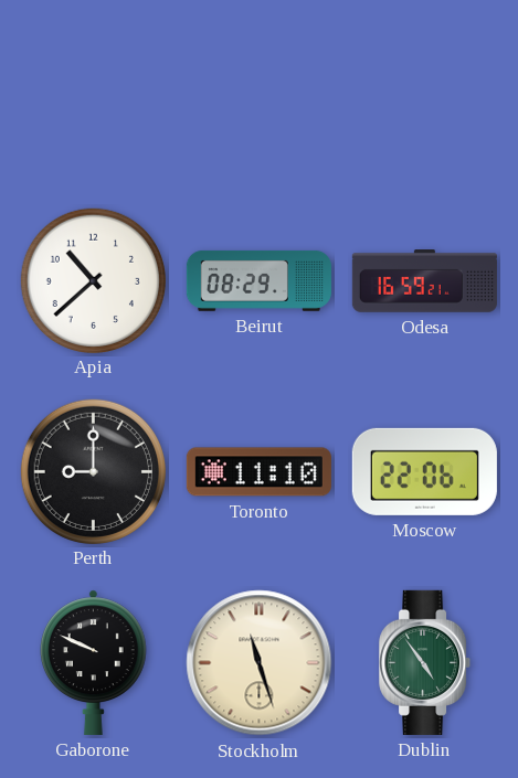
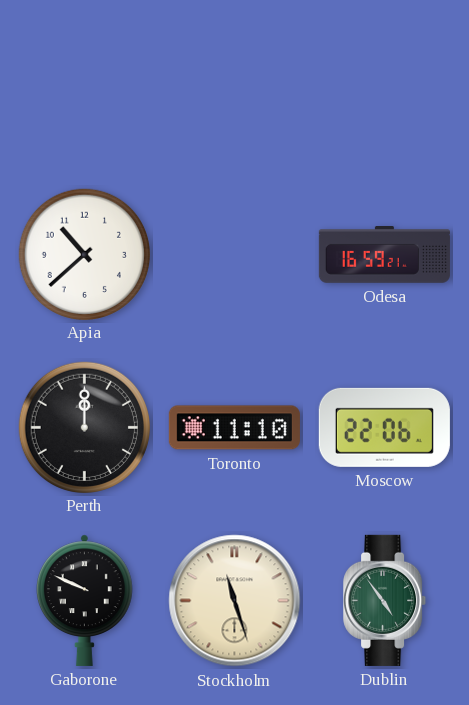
Beirut: 08:29 -> none
Perth: 9:00 -> 12:00
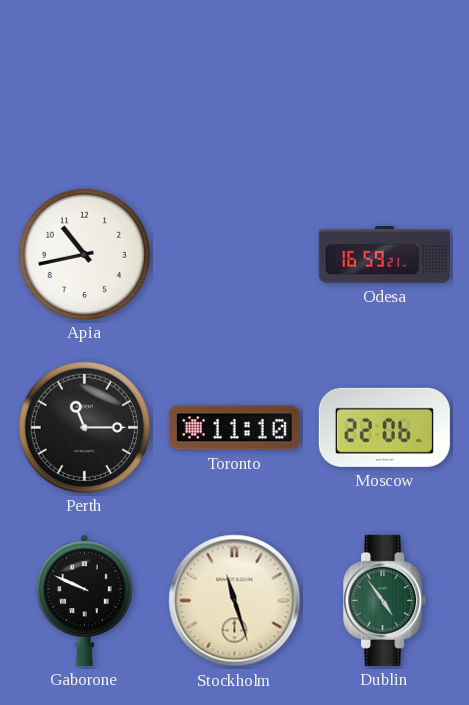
Apia: 10:38 -> 10:43
Perth: 12:00 -> 11:15
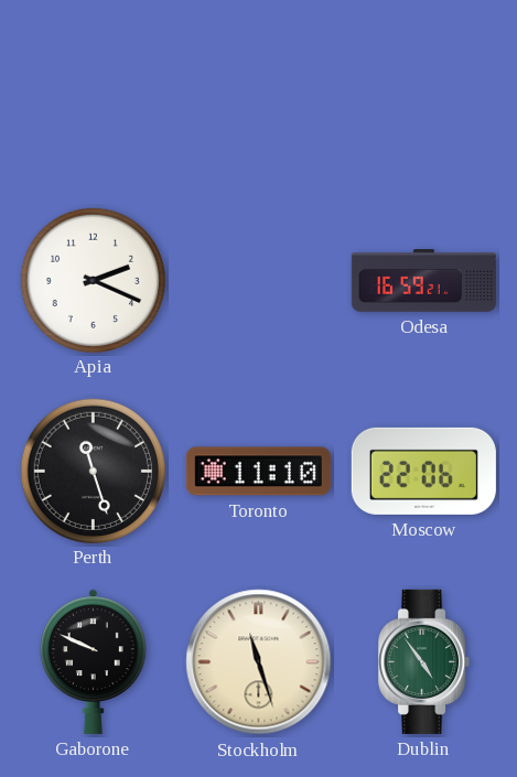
Apia: 10:43 -> 2:19
Perth: 11:15 -> 11:27
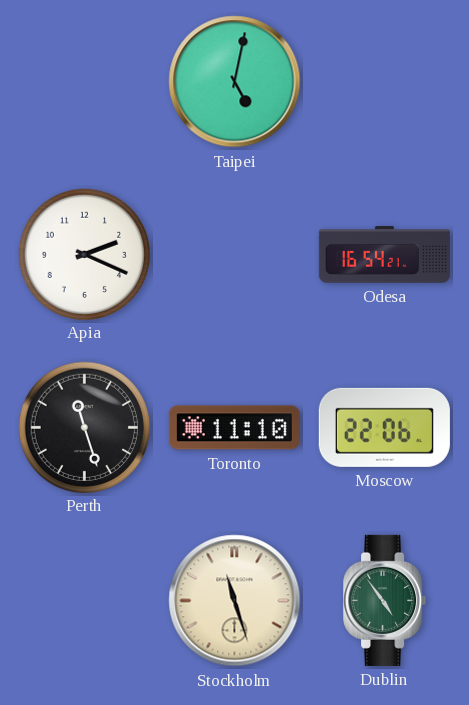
Taipei: none -> 5:02
Odesa: 16:59 -> 16:54
Gaborone: 9:49 -> none
